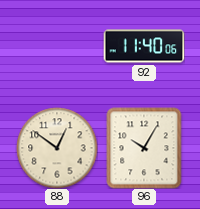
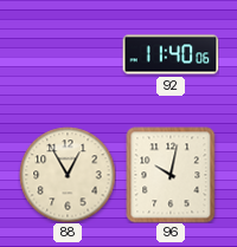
88: 12:51 -> 12:55
96: 10:05 -> 10:02
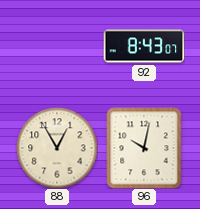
92: 11:40 -> 8:43
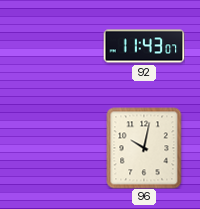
92: 8:43 -> 11:43
88: 12:55 -> none
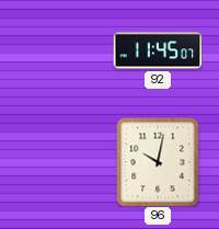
92: 11:43 -> 11:45
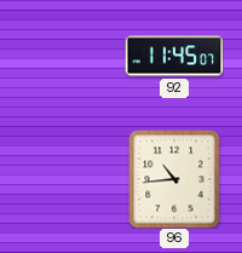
96: 10:02 -> 10:44
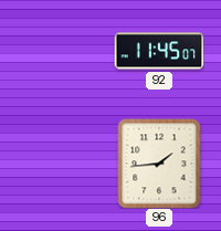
96: 10:44 -> 1:44
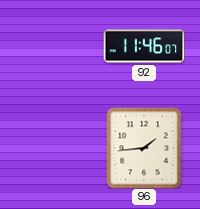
92: 11:45 -> 11:46
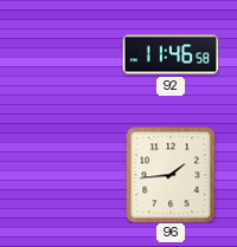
92: 11:46:07 -> 11:46:58
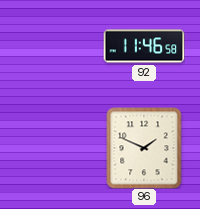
96: 1:44 -> 1:49
